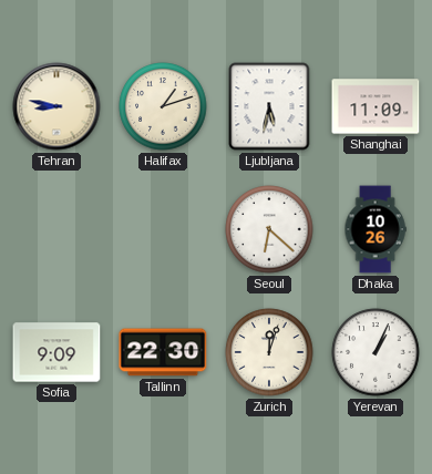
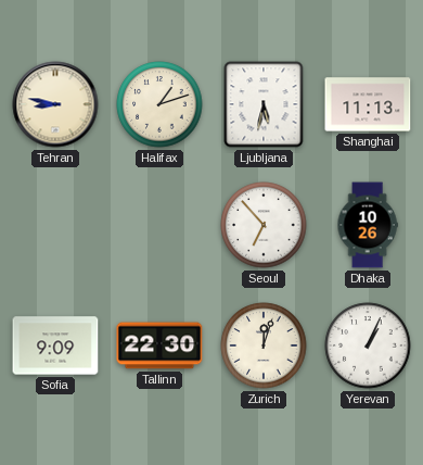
Shanghai: 11:09 -> 11:13
Seoul: 6:22 -> 6:53
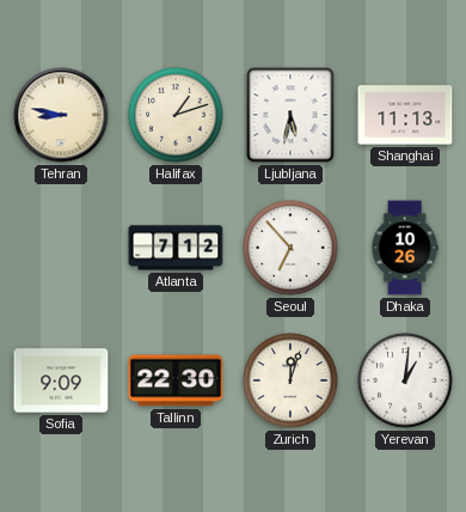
Atlanta: none -> 7:12
Yerevan: 1:04 -> 1:01
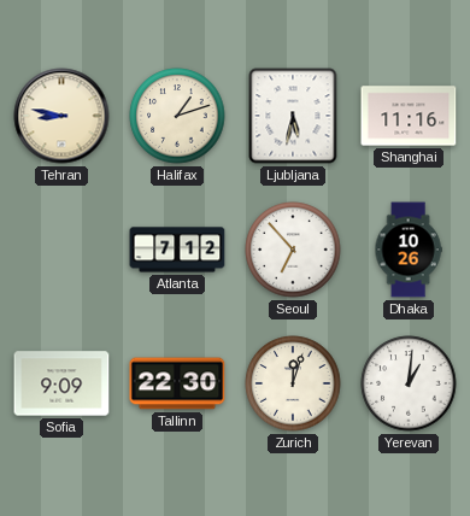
Shanghai: 11:13 -> 11:16
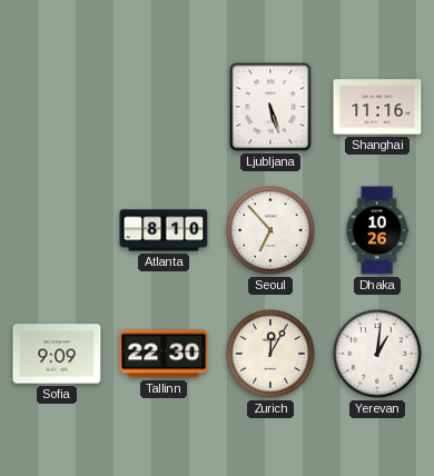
Tehran: 8:47 -> none
Halifax: 1:12 -> none
Ljubljana: 5:32 -> 5:27
Atlanta: 7:12 -> 8:10
Zurich: 12:03 -> 12:05
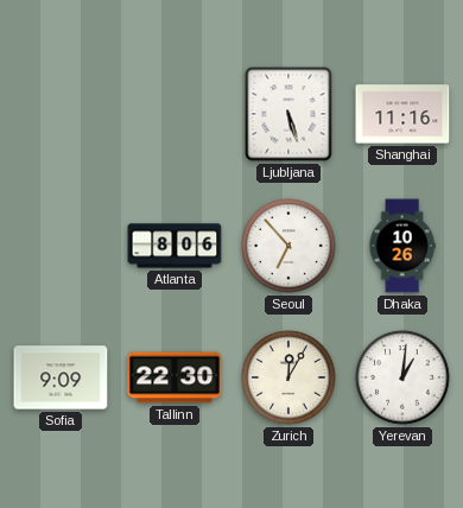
Atlanta: 8:10 -> 8:06
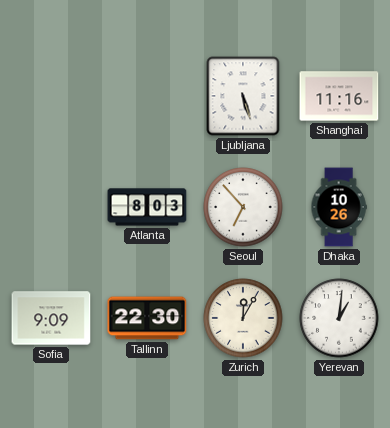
Atlanta: 8:06 -> 8:03
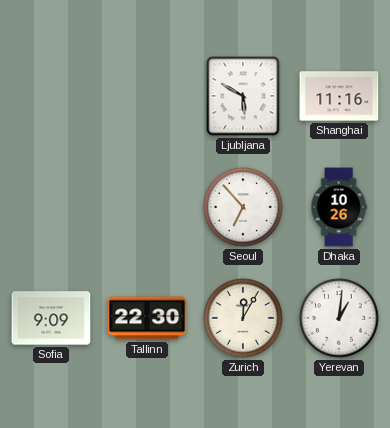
Ljubljana: 5:27 -> 5:50
Atlanta: 8:03 -> none
